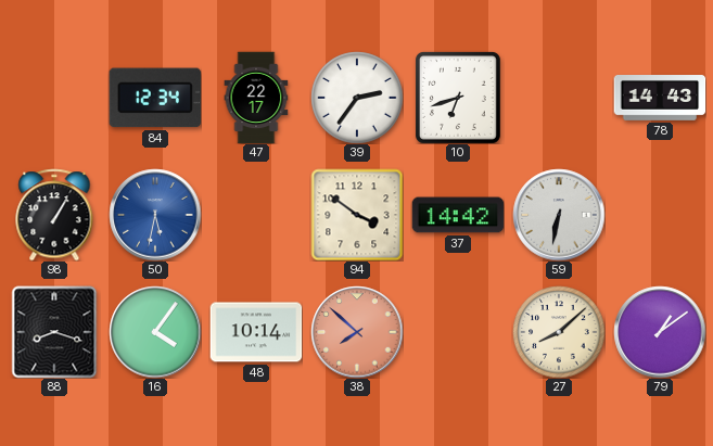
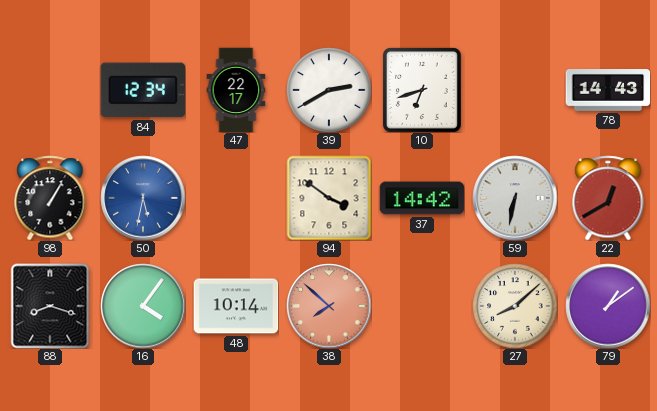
39: 2:36 -> 2:40
22: none -> 12:40
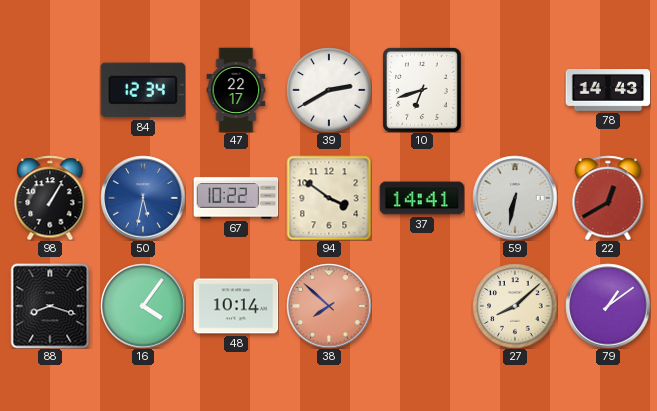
67: none -> 10:22
37: 14:42 -> 14:41
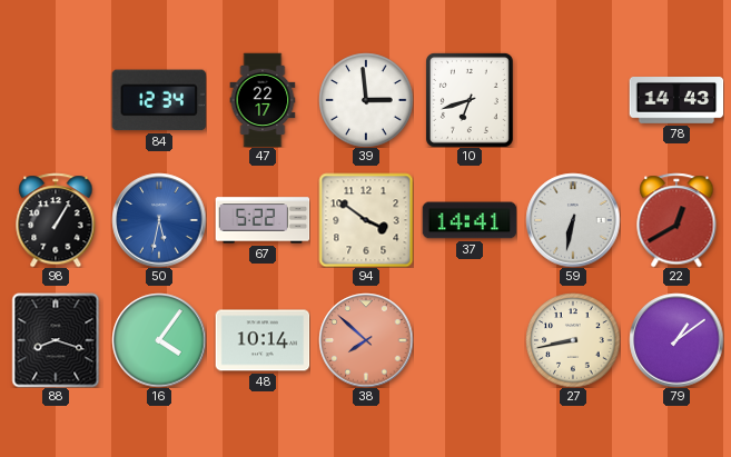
39: 2:40 -> 2:59
67: 10:22 -> 5:22
27: 8:08 -> 8:43
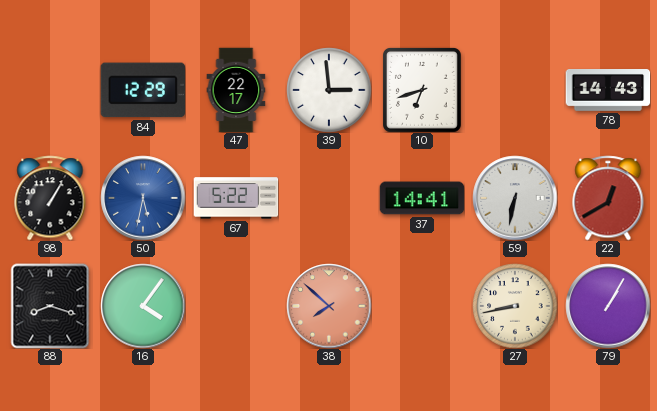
84: 12:34 -> 12:29
94: 3:51 -> none
48: 10:14 -> none
79: 1:09 -> 1:05
